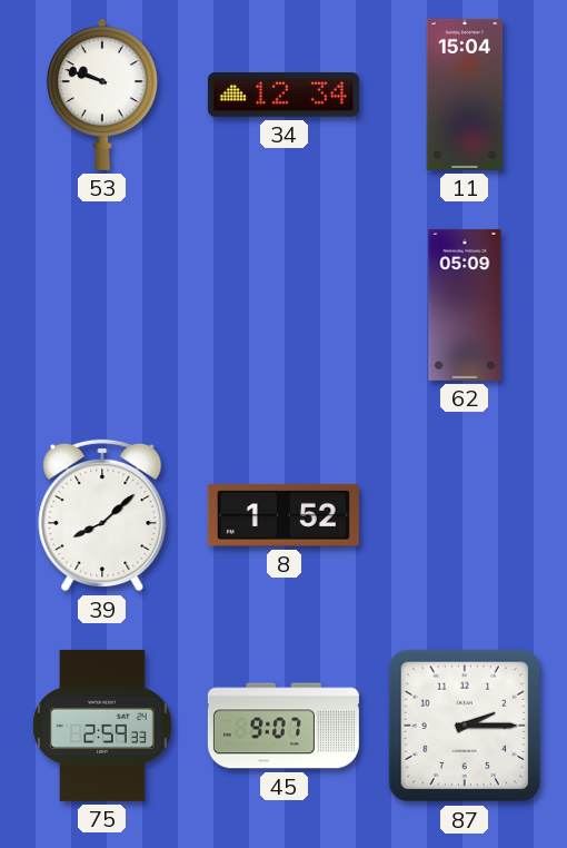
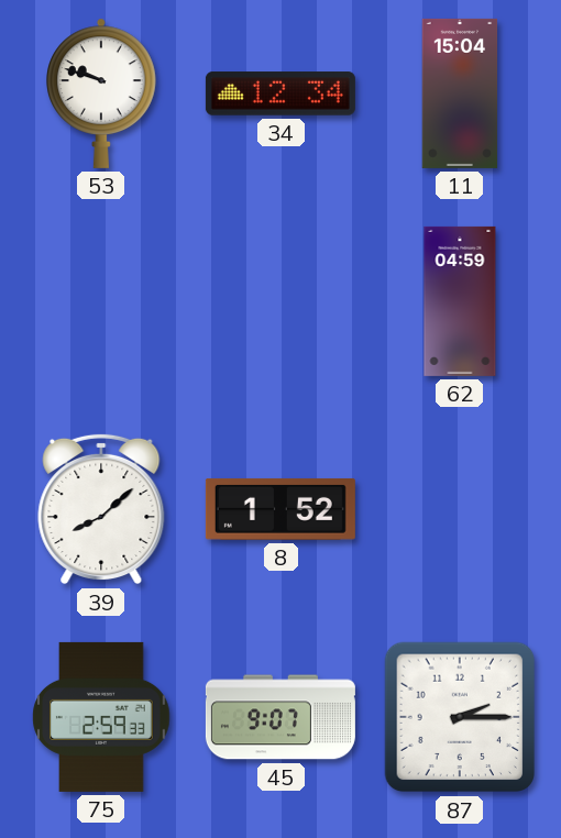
62: 05:09 -> 04:59
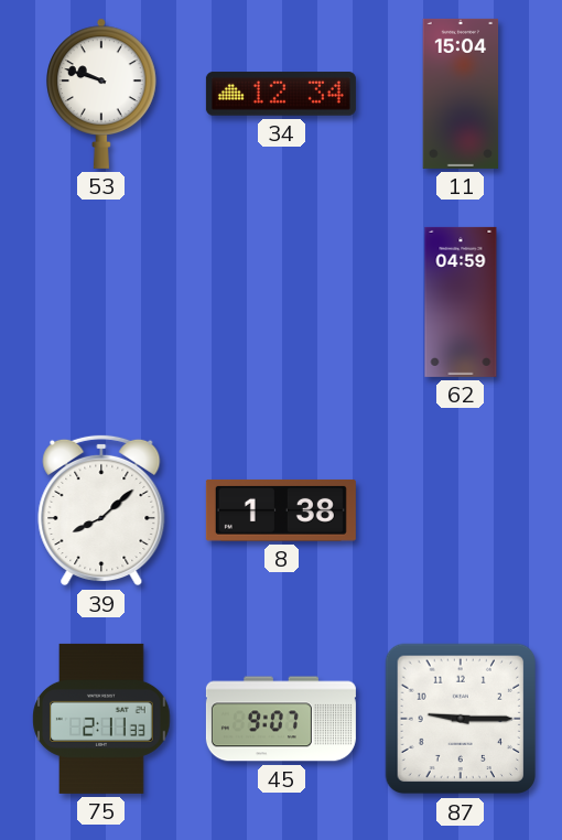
8: 1:52 -> 1:38
75: 2:59 -> 2:11
87: 2:15 -> 9:15
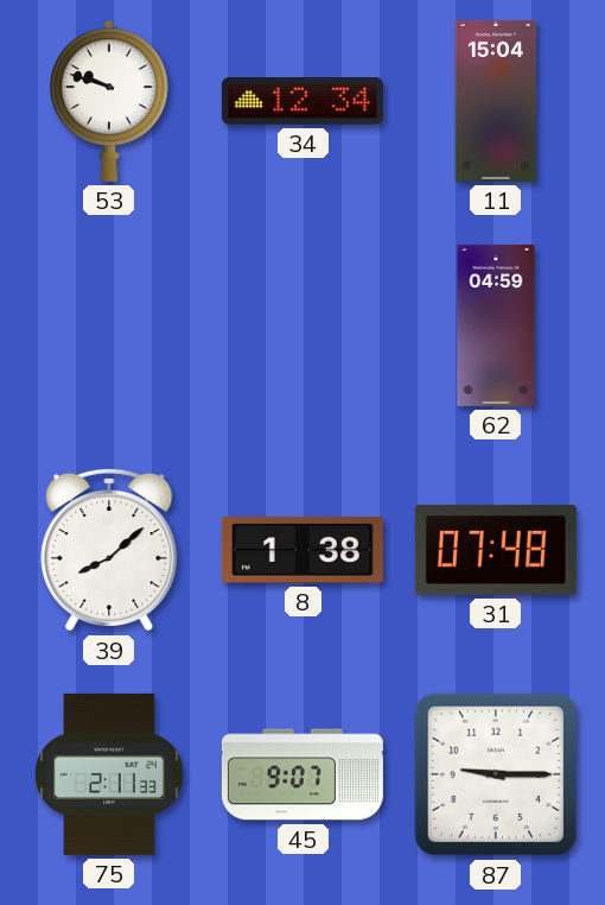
31: none -> 07:48
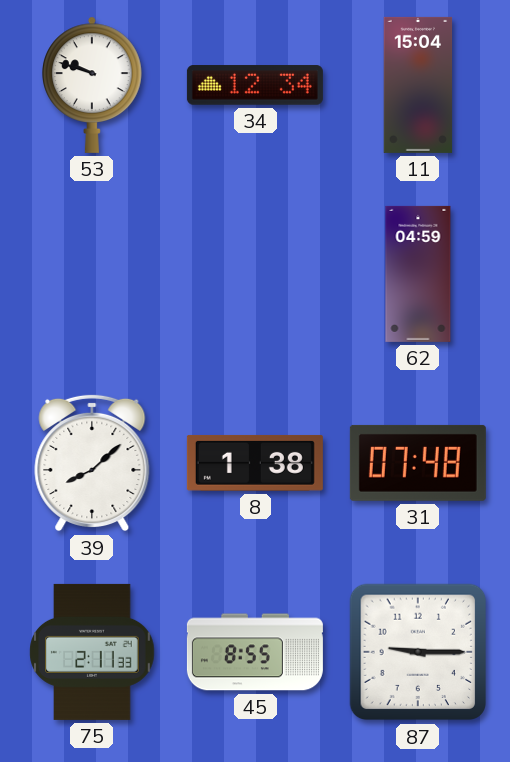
45: 9:07 -> 8:55
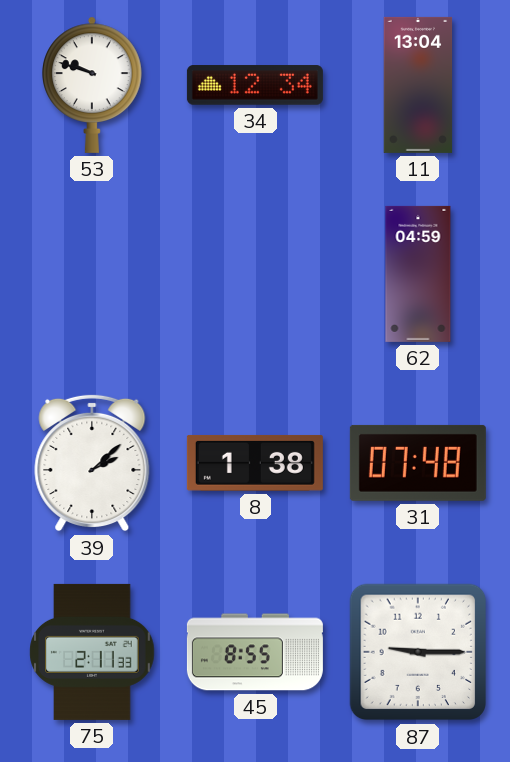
11: 15:04 -> 13:04
39: 8:08 -> 2:08
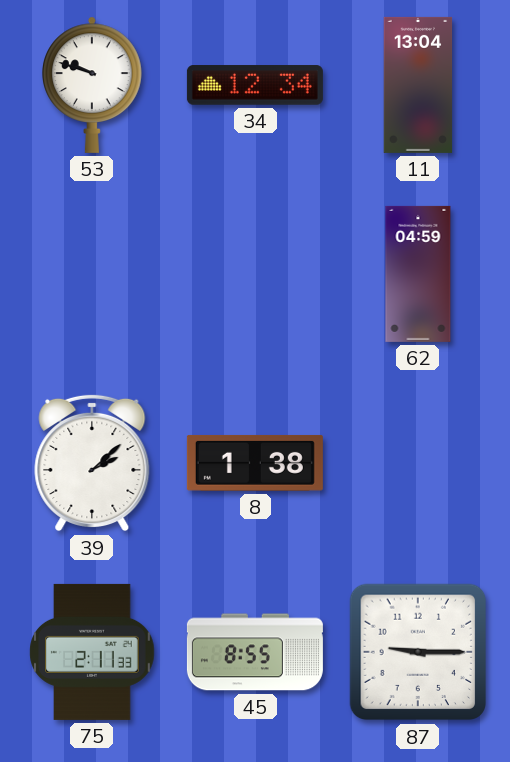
31: 07:48 -> none
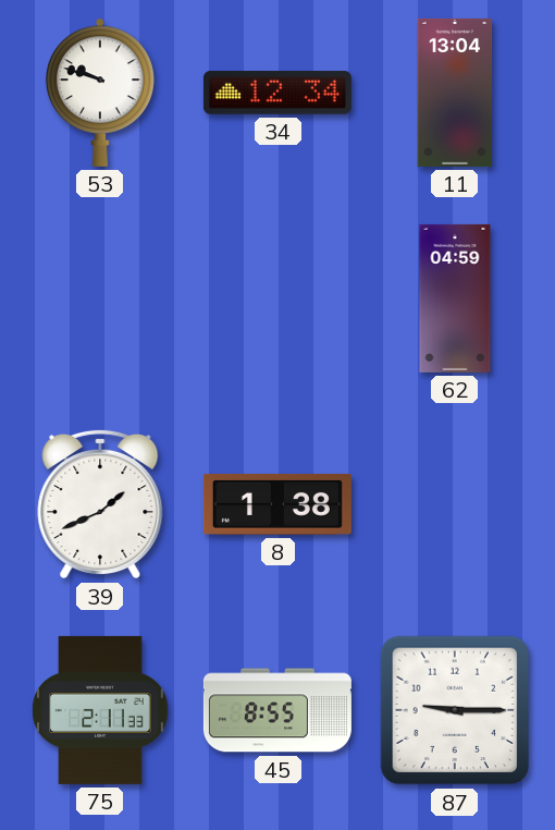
39: 2:08 -> 1:41
